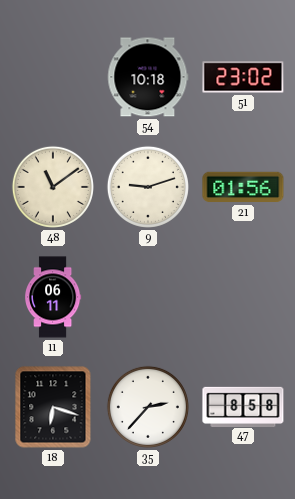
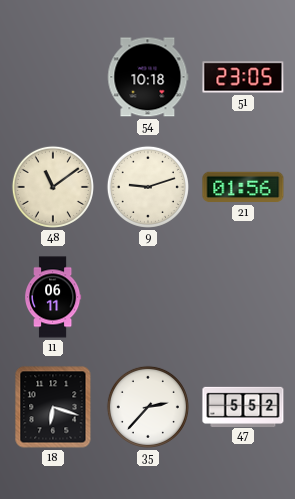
51: 23:02 -> 23:05
47: 8:58 -> 5:52
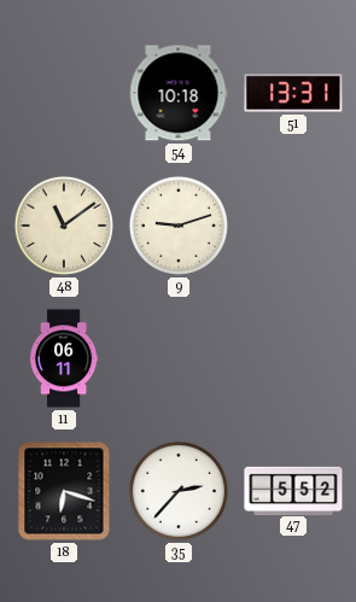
51: 23:05 -> 13:31
21: 01:56 -> none
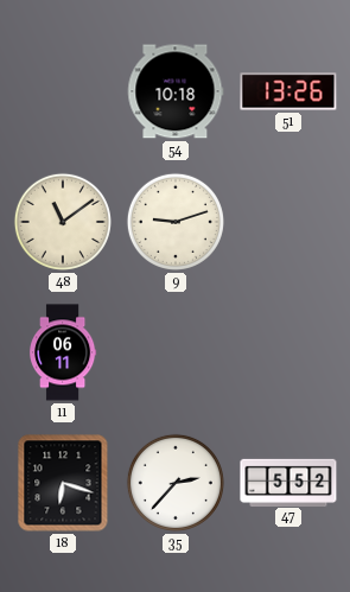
51: 13:31 -> 13:26
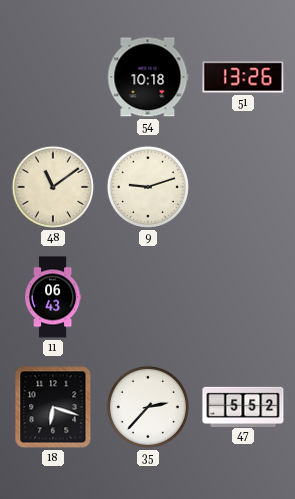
11: 06:11 -> 06:43
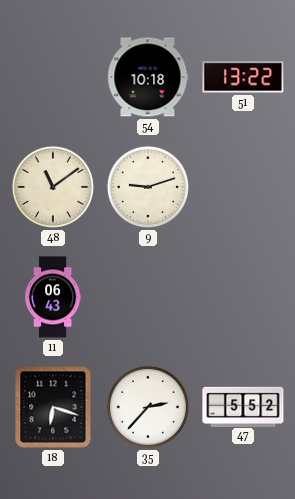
51: 13:26 -> 13:22
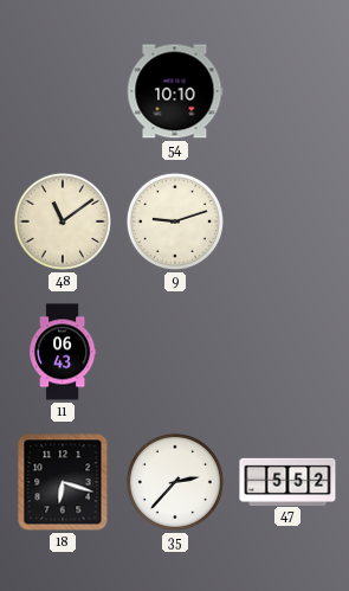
54: 10:18 -> 10:10
51: 13:22 -> none
